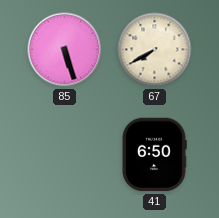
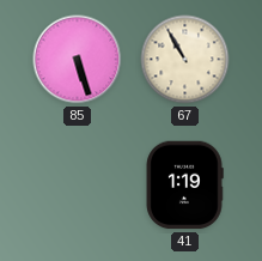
67: 7:40 -> 10:55
41: 6:50 -> 1:19
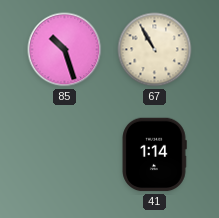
85: 5:27 -> 10:27
41: 1:19 -> 1:14
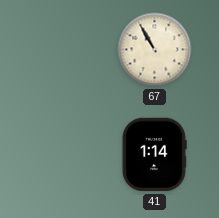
85: 10:27 -> none
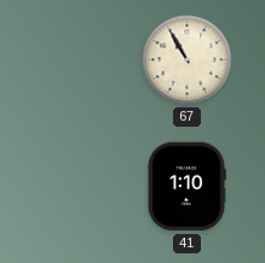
41: 1:14 -> 1:10
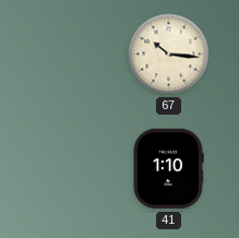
67: 10:55 -> 10:16
